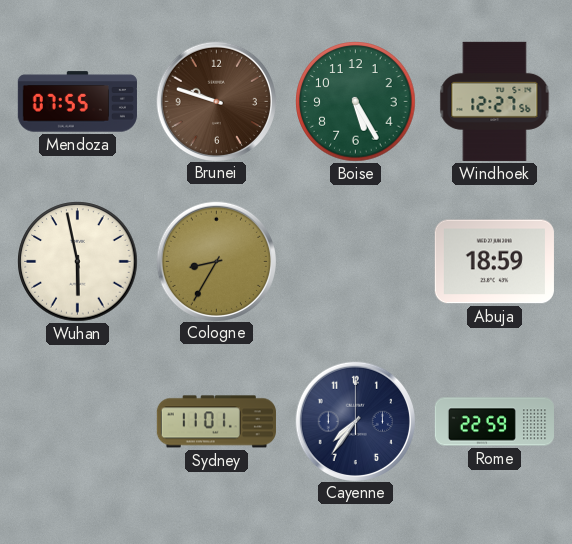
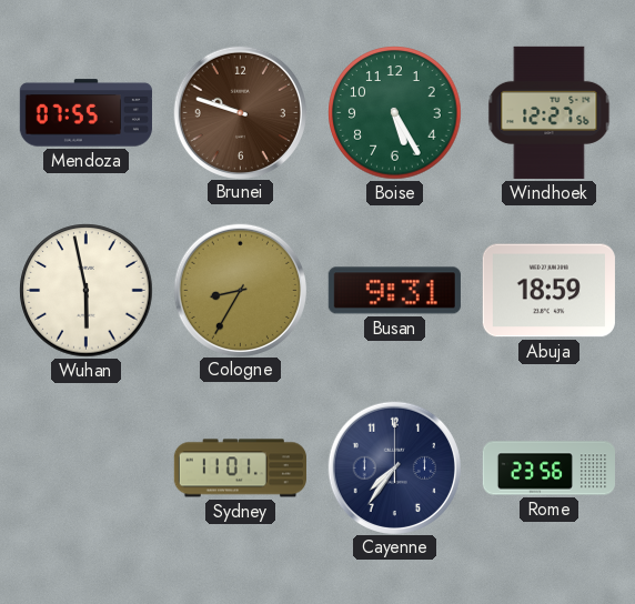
Busan: none -> 9:31
Rome: 22:59 -> 23:56
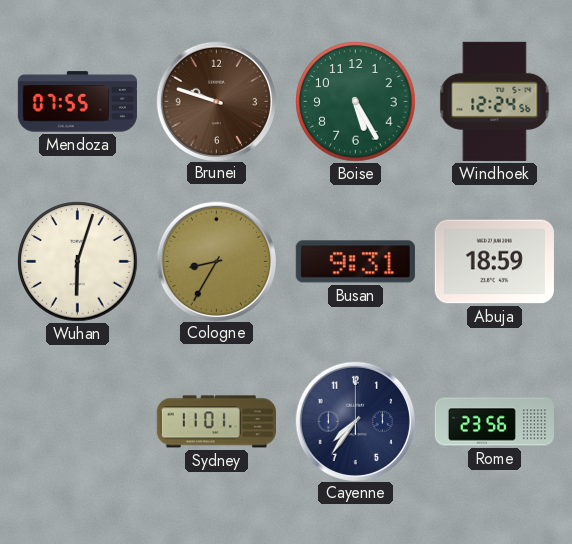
Windhoek: 12:27 -> 12:24
Wuhan: 5:58 -> 6:03
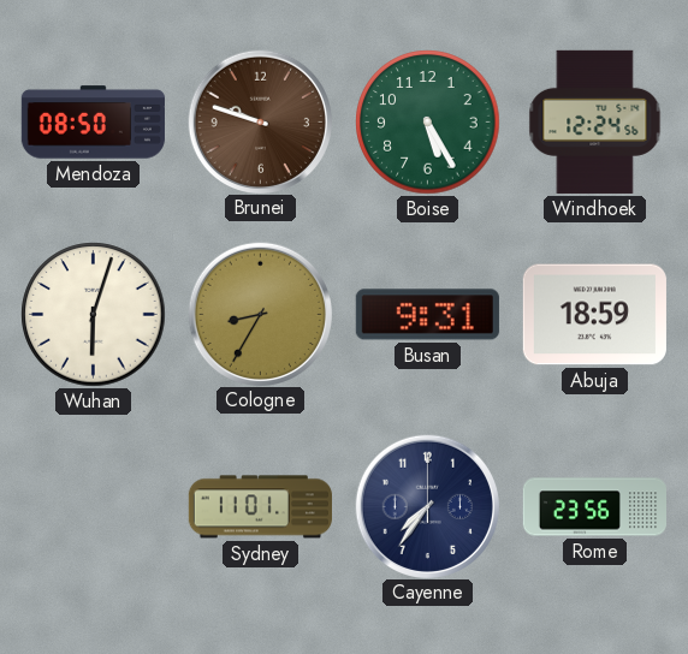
Mendoza: 07:55 -> 08:50
